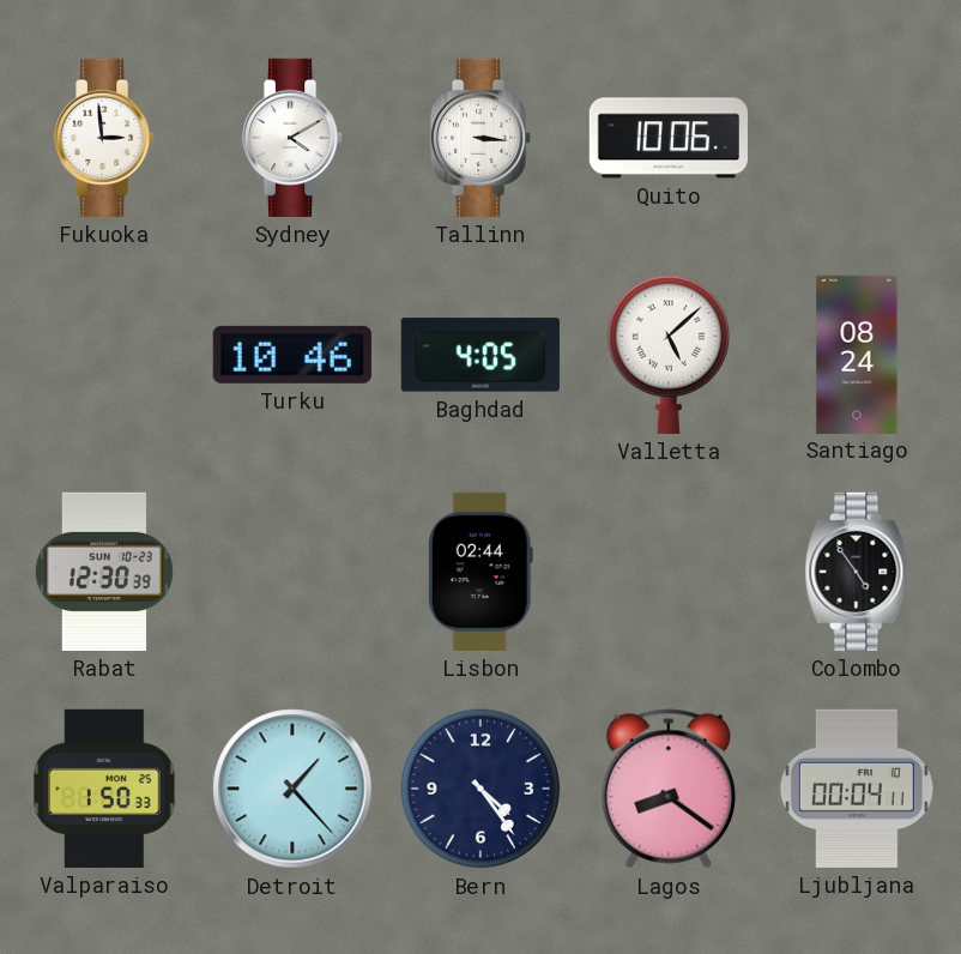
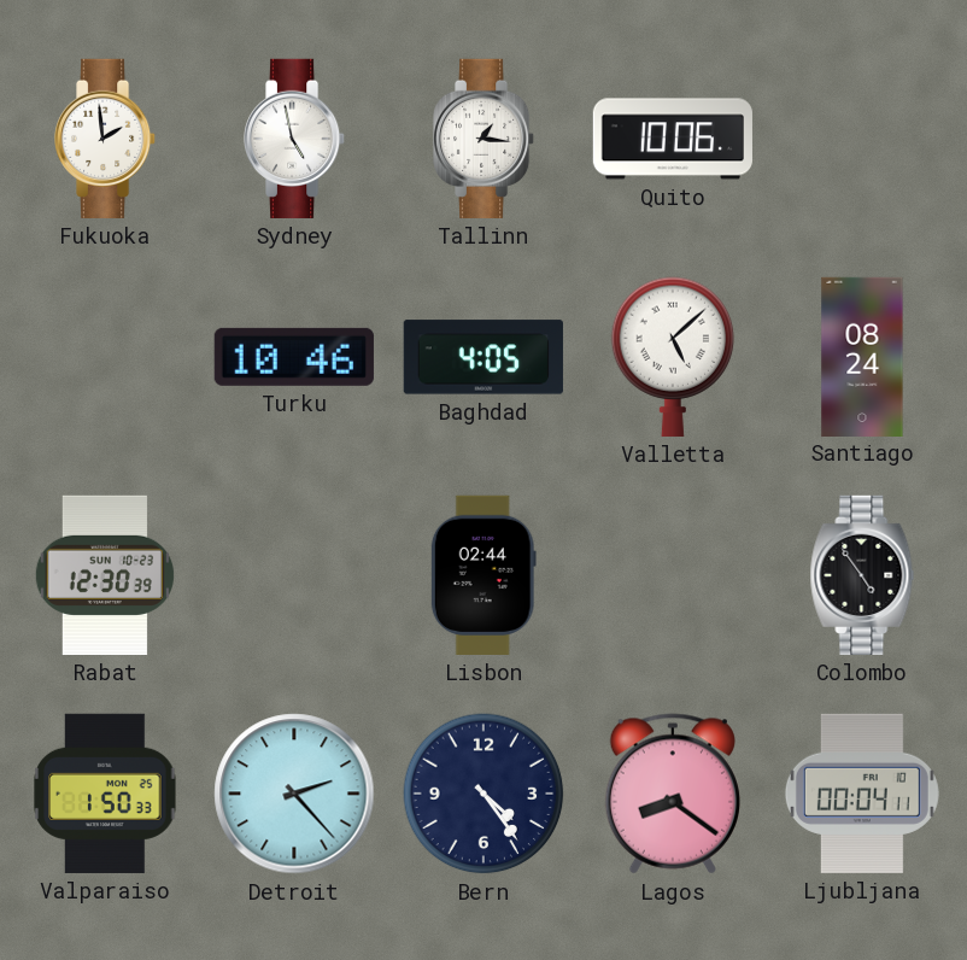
Fukuoka: 2:59 -> 1:59
Sydney: 4:10 -> 4:58
Tallinn: 3:16 -> 1:16
Detroit: 1:23 -> 2:23
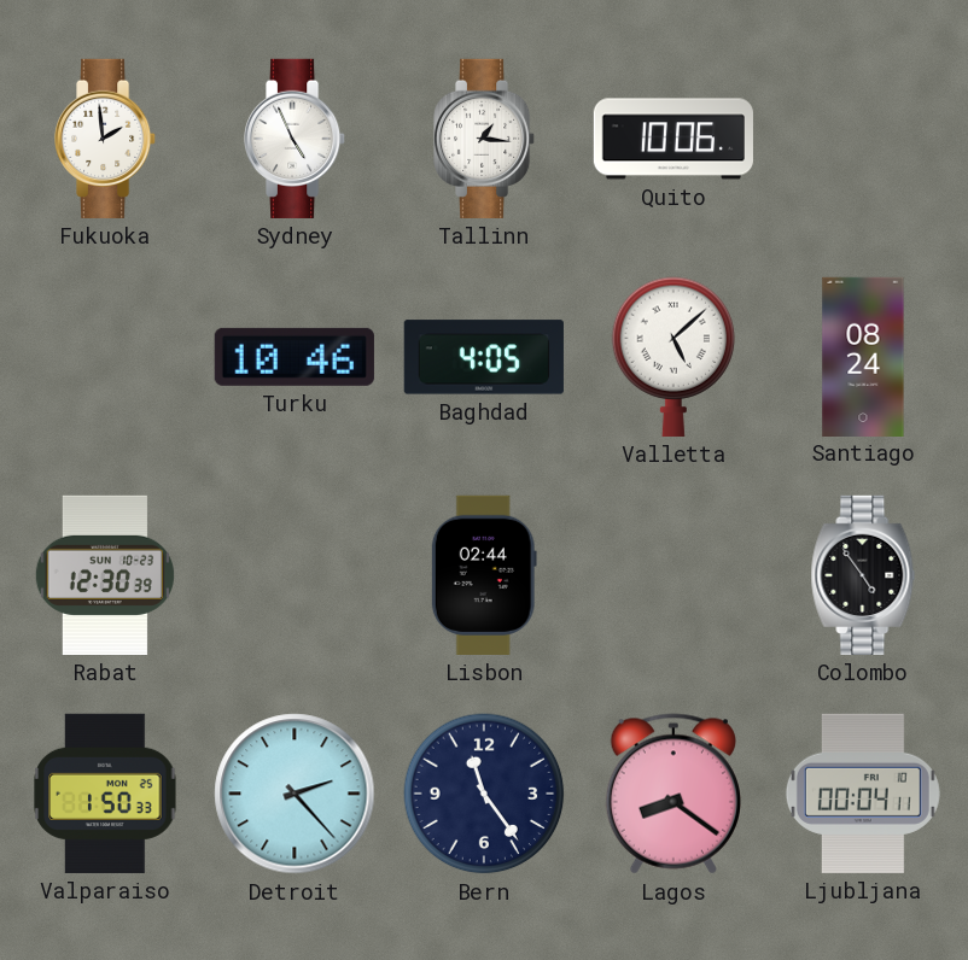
Sydney: 4:58 -> 4:56
Bern: 4:24 -> 11:24
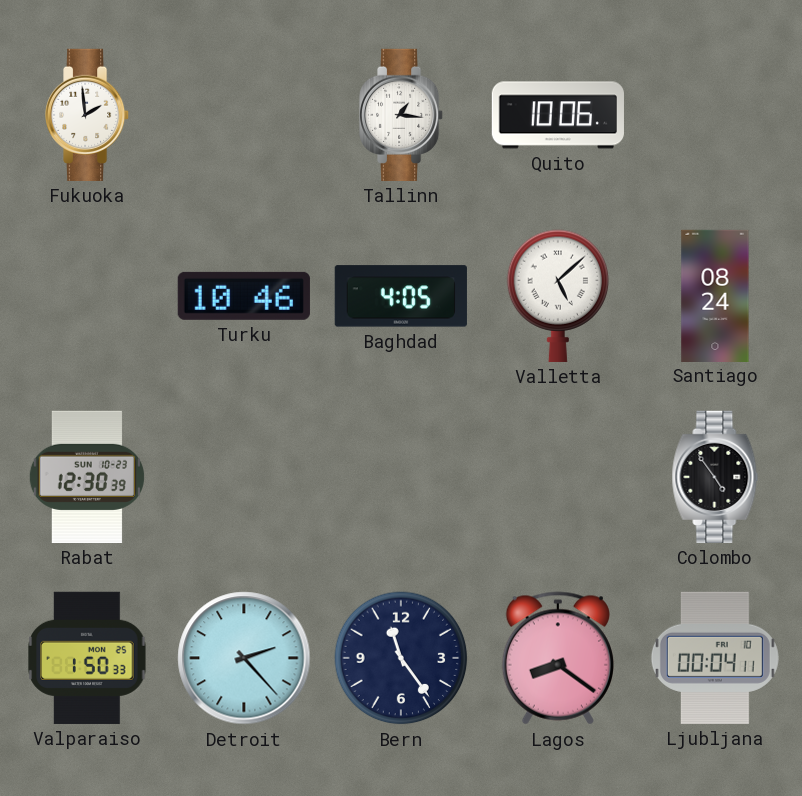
Sydney: 4:56 -> none
Lisbon: 02:44 -> none
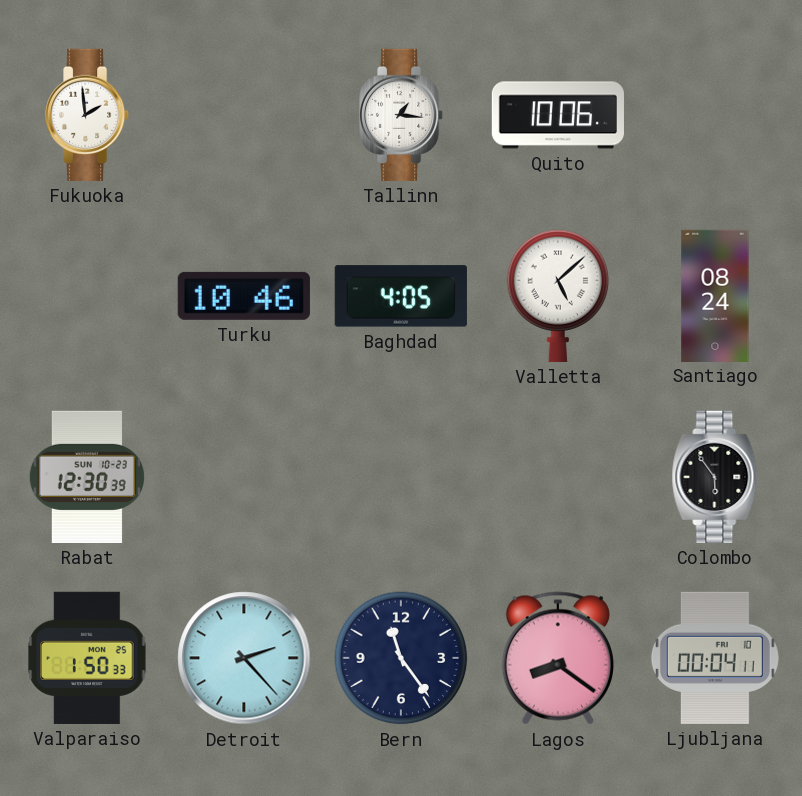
Colombo: 4:54 -> 5:54
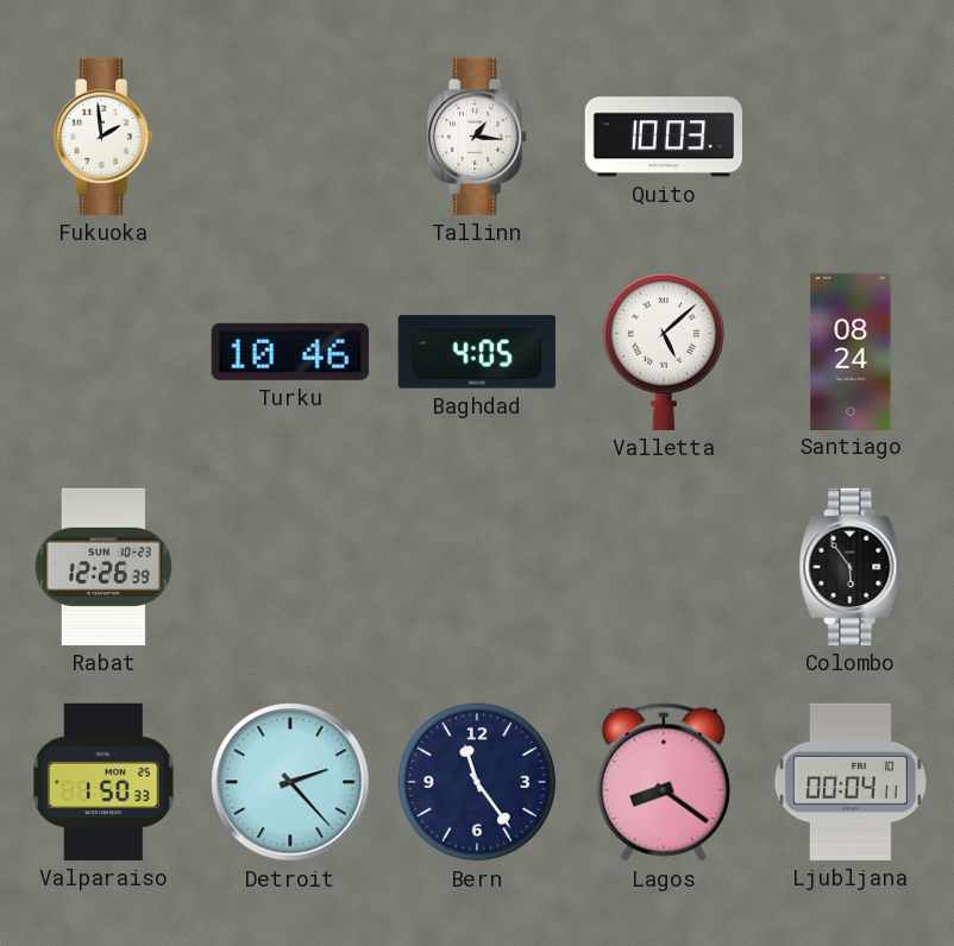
Quito: 10:06 -> 10:03
Rabat: 12:30 -> 12:26
